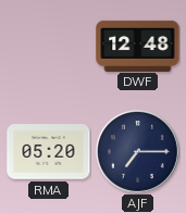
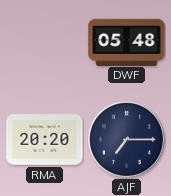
DWF: 12:48 -> 05:48
RMA: 05:20 -> 20:20
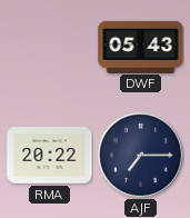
DWF: 05:48 -> 05:43
RMA: 20:20 -> 20:22
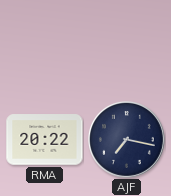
DWF: 05:43 -> none
AJF: 7:15 -> 7:17
